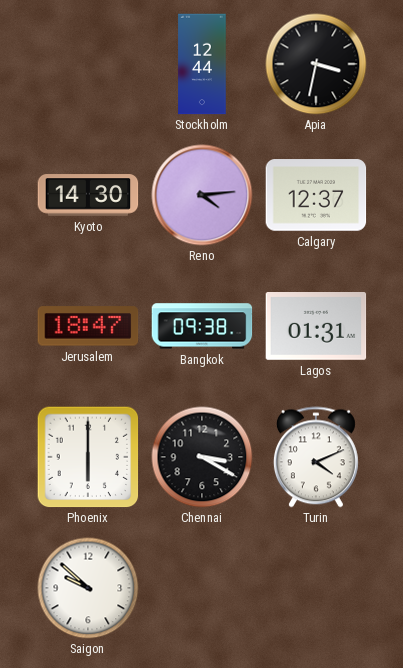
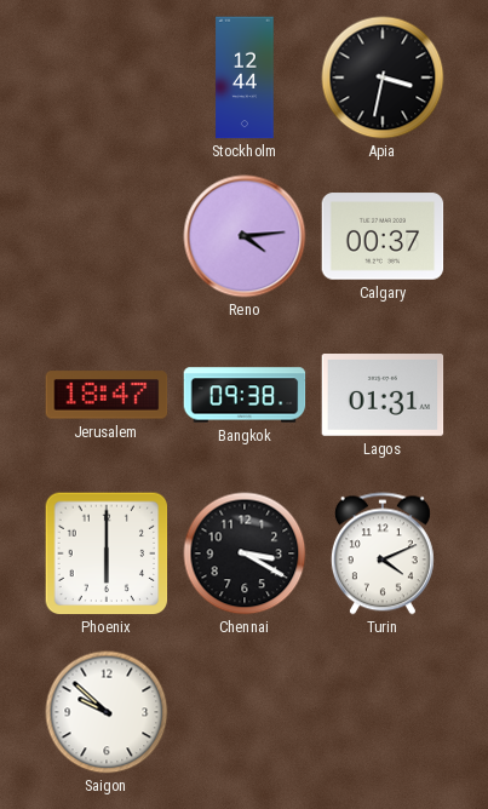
Kyoto: 14:30 -> none
Calgary: 12:37 -> 00:37
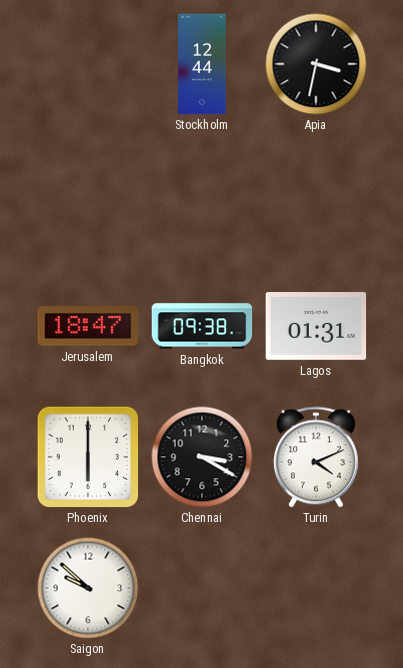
Reno: 4:14 -> none
Calgary: 00:37 -> none
